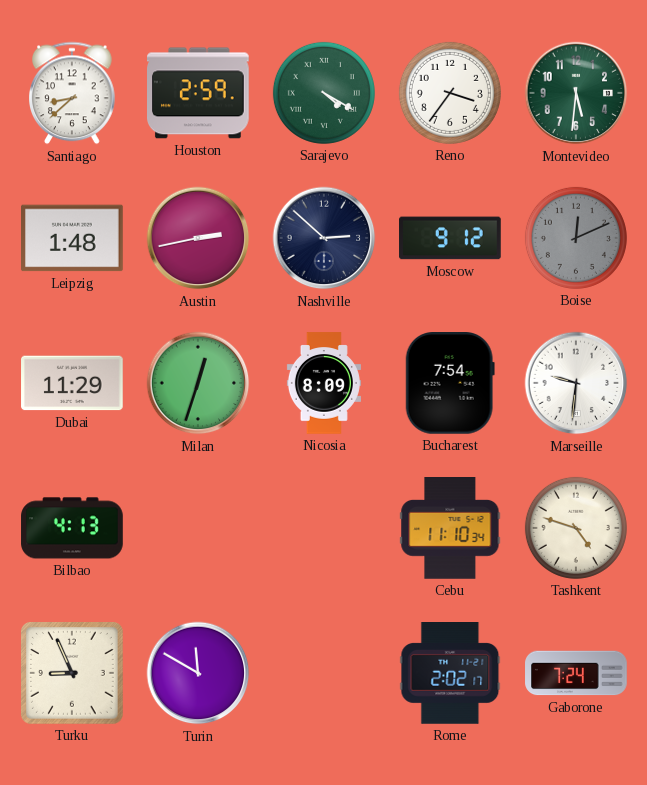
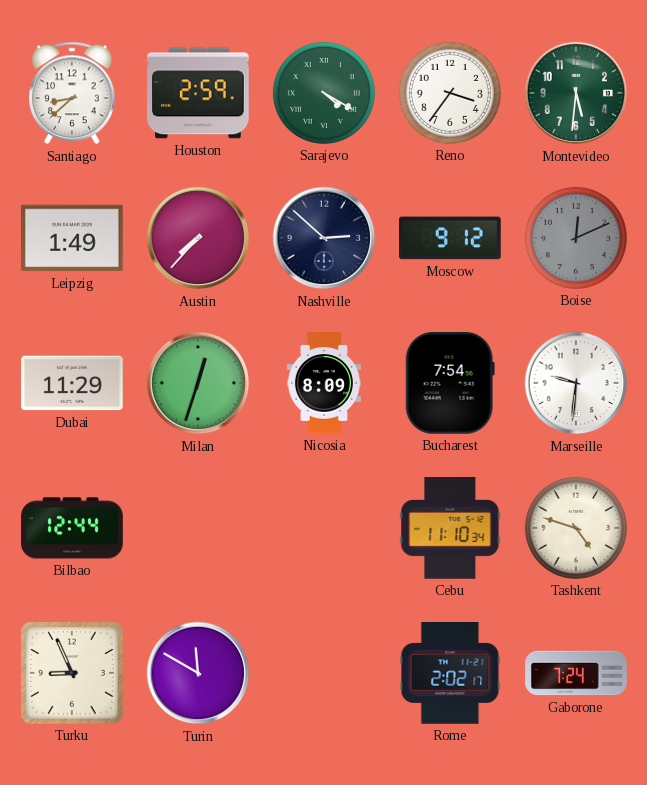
Leipzig: 1:48 -> 1:49
Austin: 2:43 -> 7:37
Bilbao: 4:13 -> 12:44
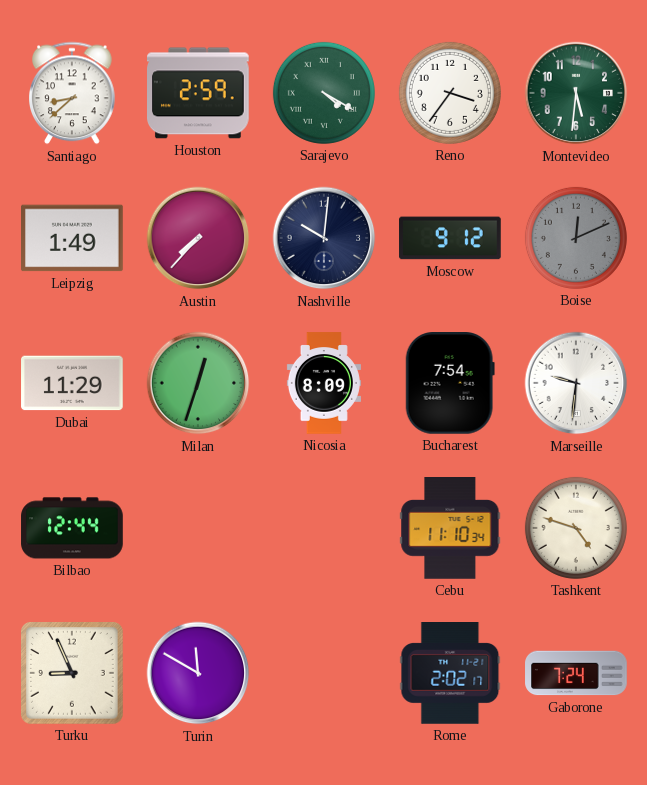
Nashville: 2:52 -> 10:01
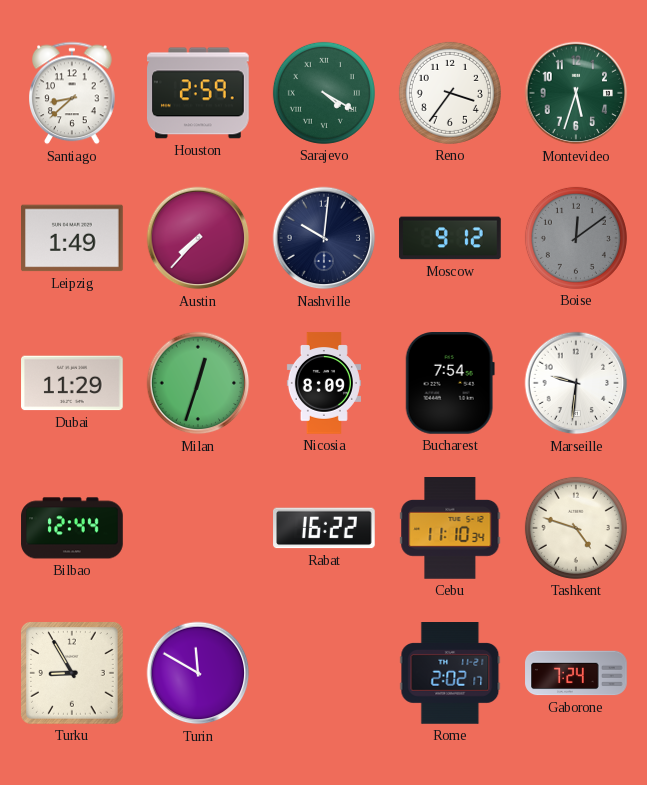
Montevideo: 5:31 -> 5:33
Boise: 12:11 -> 12:09
Rabat: none -> 16:22
Turku: 8:56 -> 8:55
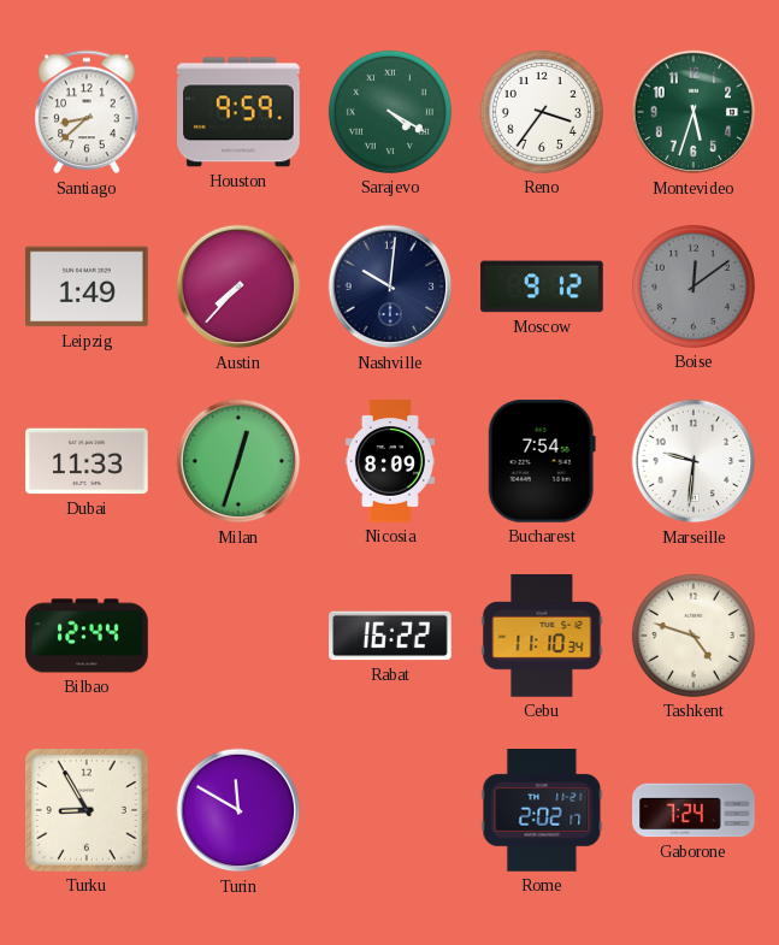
Houston: 2:59 -> 9:59
Dubai: 11:29 -> 11:33
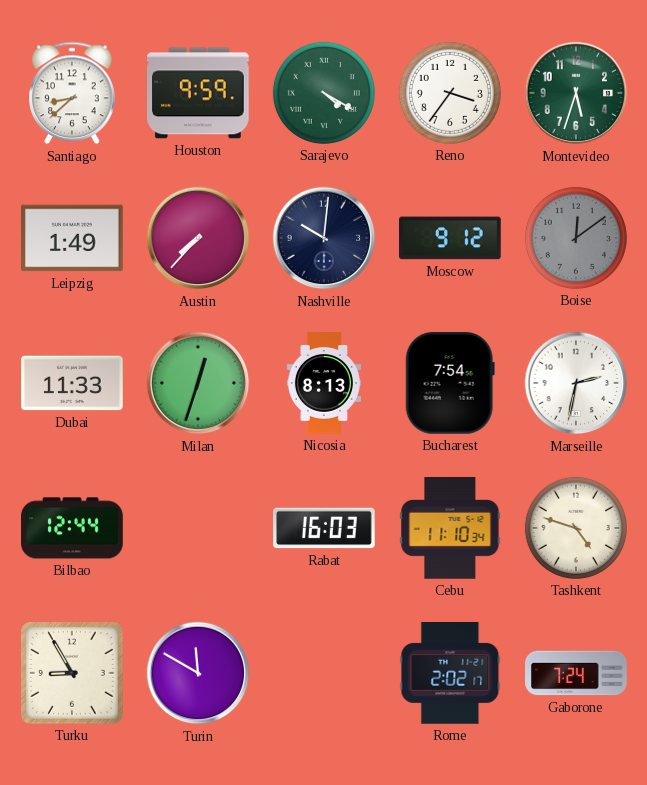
Nicosia: 8:09 -> 8:13
Marseille: 9:31 -> 2:32
Rabat: 16:22 -> 16:03
